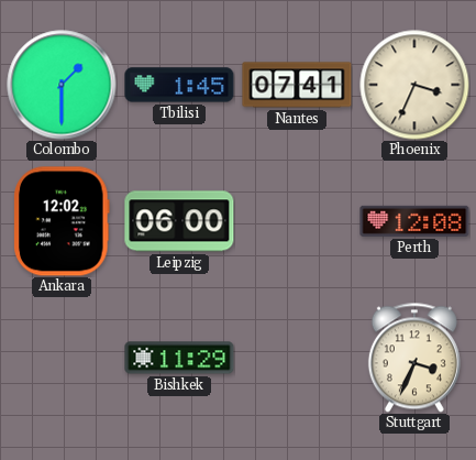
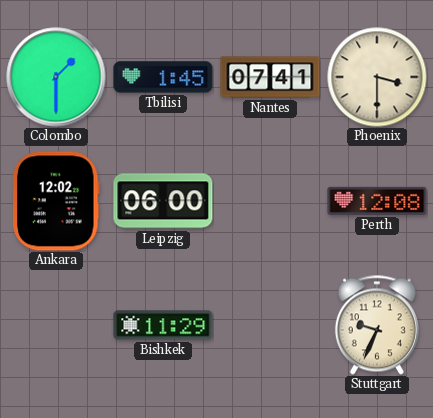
Phoenix: 3:34 -> 3:30
Stuttgart: 3:34 -> 9:34
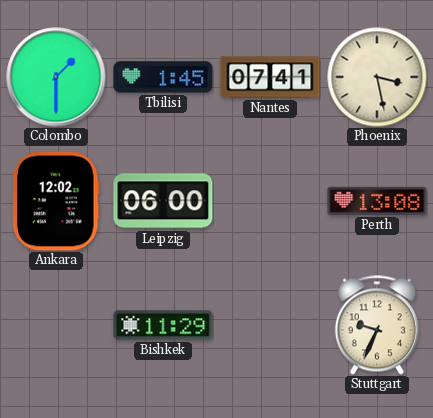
Phoenix: 3:30 -> 3:28
Perth: 12:08 -> 13:08
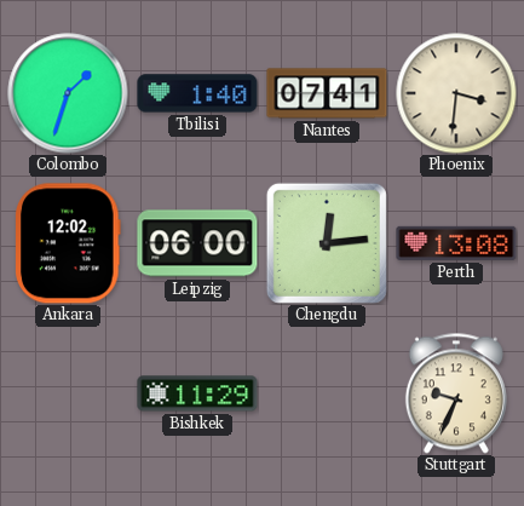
Colombo: 1:30 -> 1:33
Tbilisi: 1:45 -> 1:40
Phoenix: 3:28 -> 3:31
Chengdu: none -> 12:14
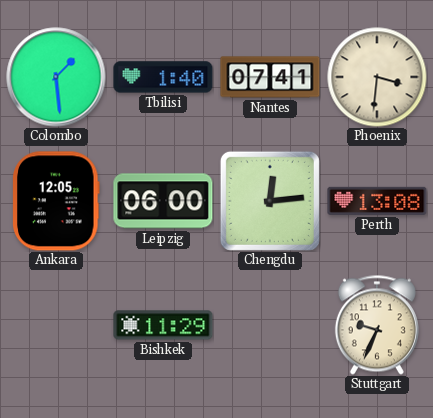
Colombo: 1:33 -> 1:29
Ankara: 12:02 -> 12:05
